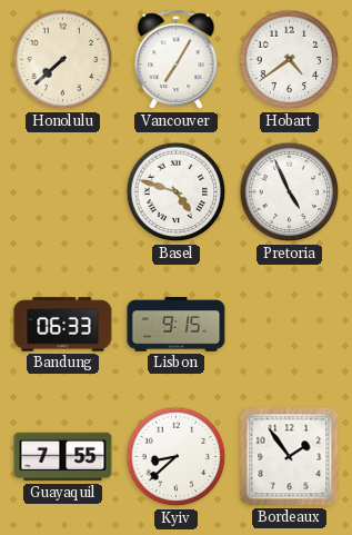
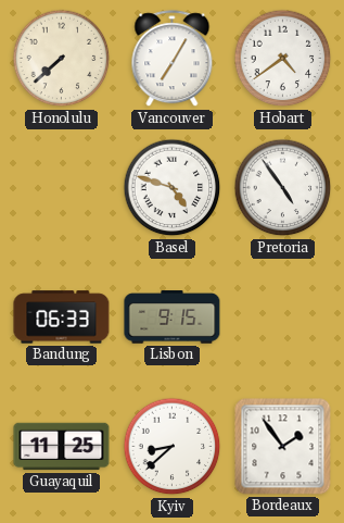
Pretoria: 4:56 -> 4:54
Guayaquil: 7:55 -> 11:25
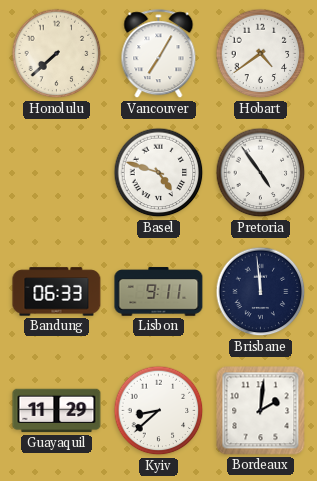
Lisbon: 9:15 -> 9:11
Brisbane: none -> 11:59
Guayaquil: 11:25 -> 11:29
Bordeaux: 1:54 -> 2:01
